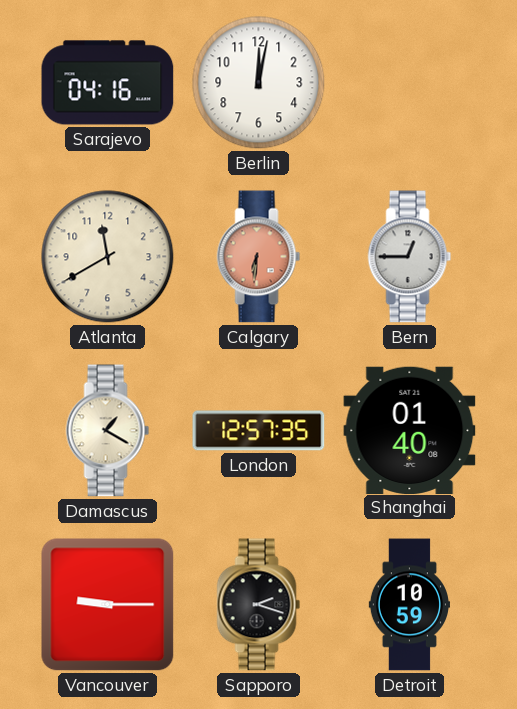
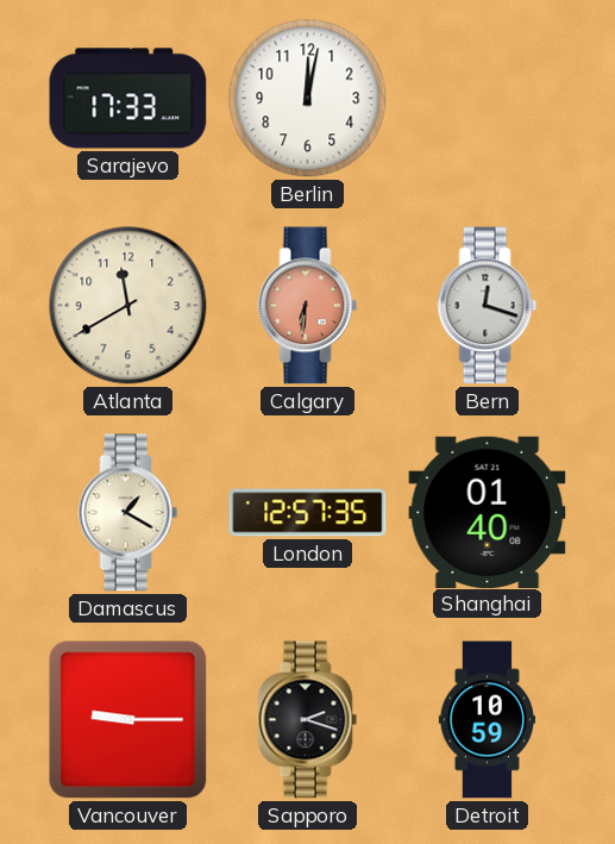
Sarajevo: 04:16 -> 17:33
Bern: 12:45 -> 12:18
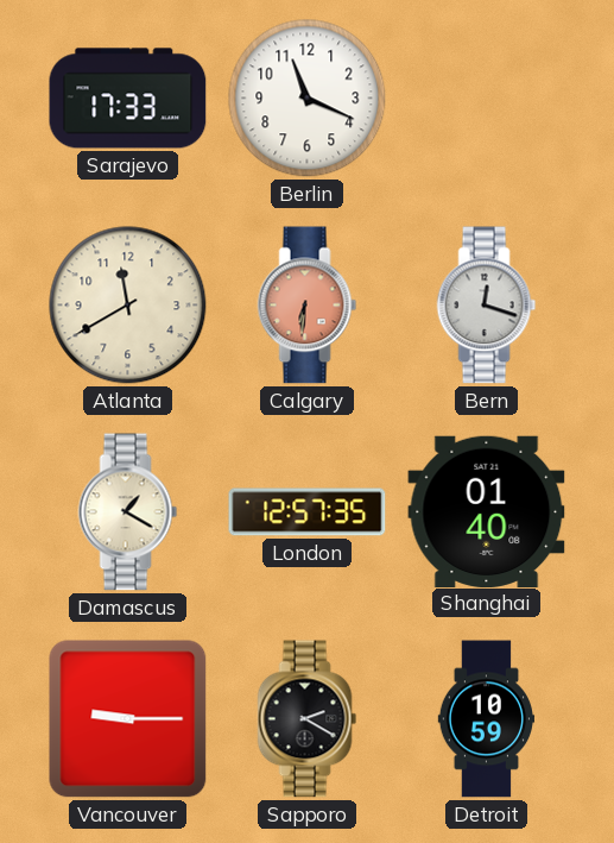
Berlin: 12:02 -> 11:19
Sapporo: 2:18 -> 2:20
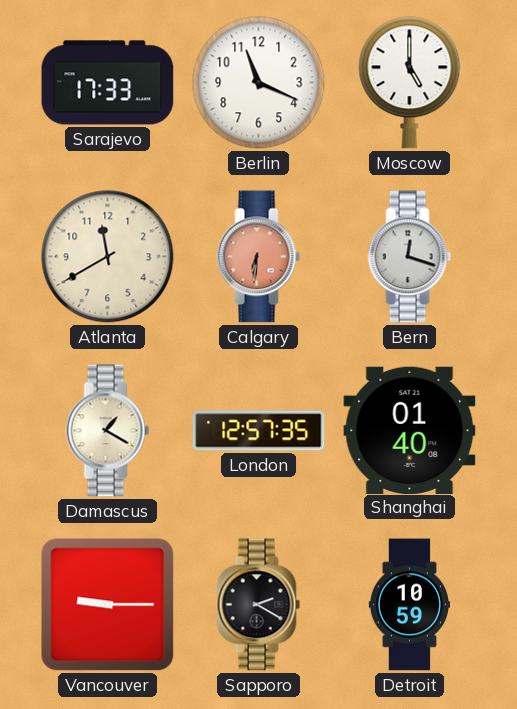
Moscow: none -> 5:00
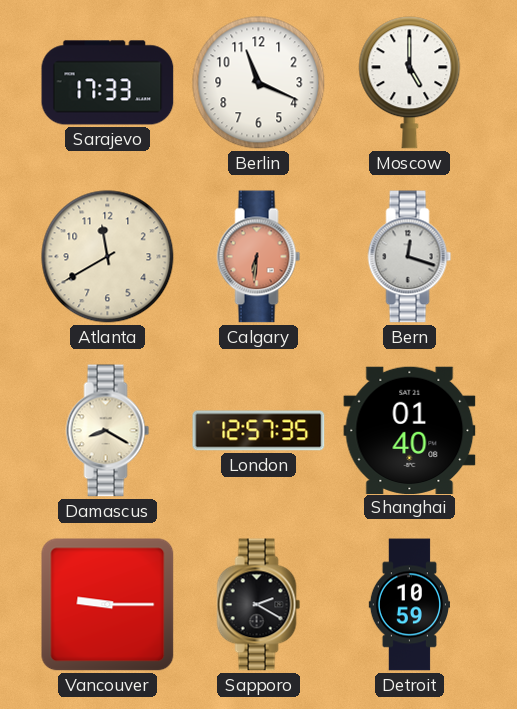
Damascus: 1:20 -> 8:20
